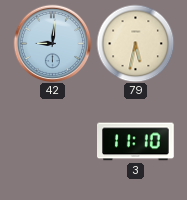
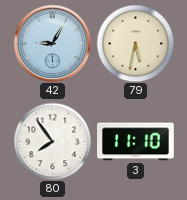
42: 9:01 -> 9:05
80: none -> 7:54
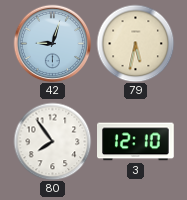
42: 9:05 -> 9:03
3: 11:10 -> 12:10
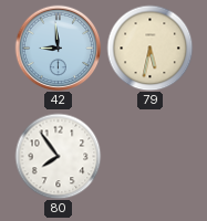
42: 9:03 -> 8:59
3: 12:10 -> none
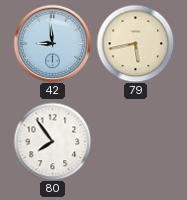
79: 5:32 -> 5:43
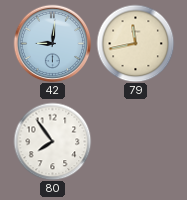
42: 8:59 -> 9:01
79: 5:43 -> 11:43
